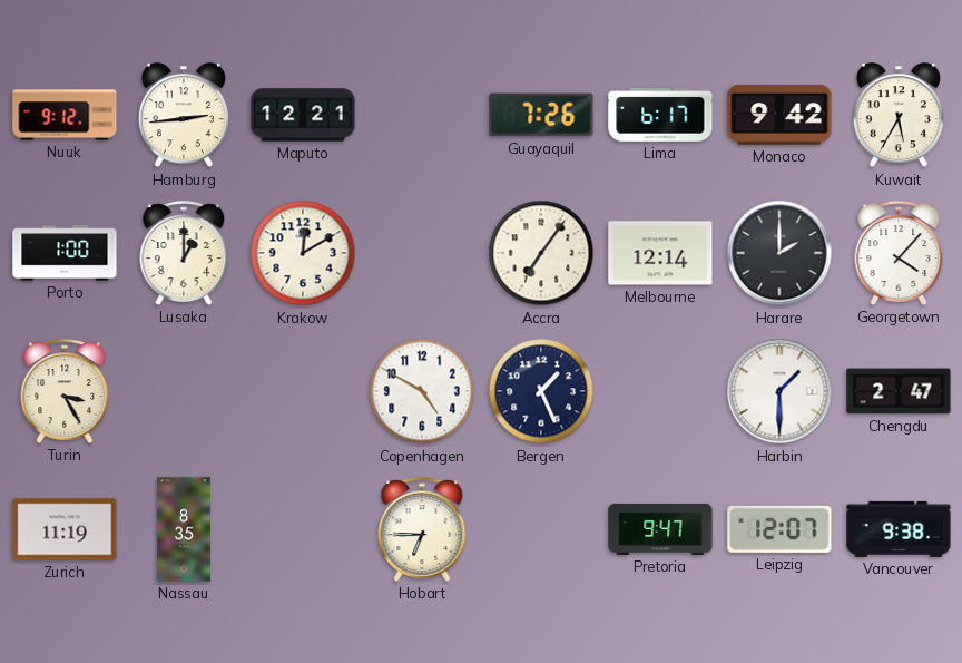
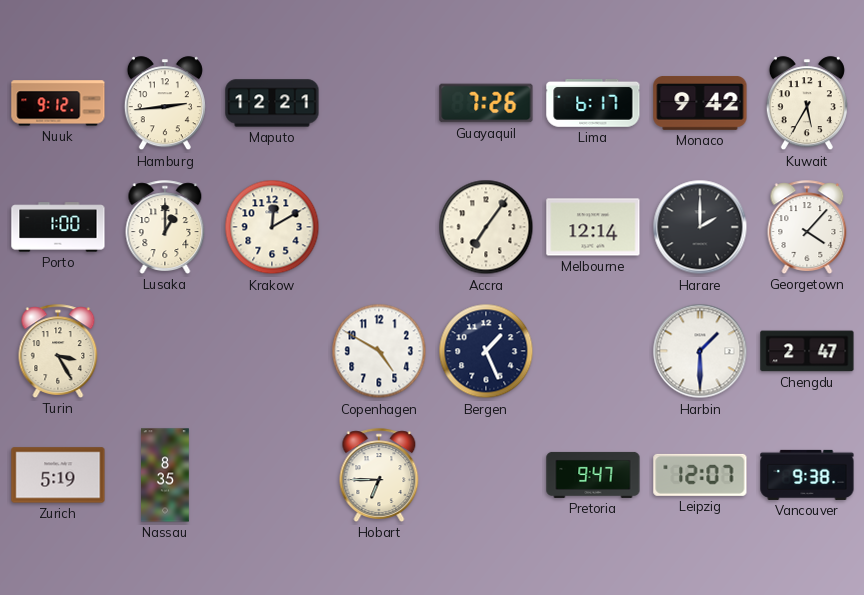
Zurich: 11:19 -> 5:19
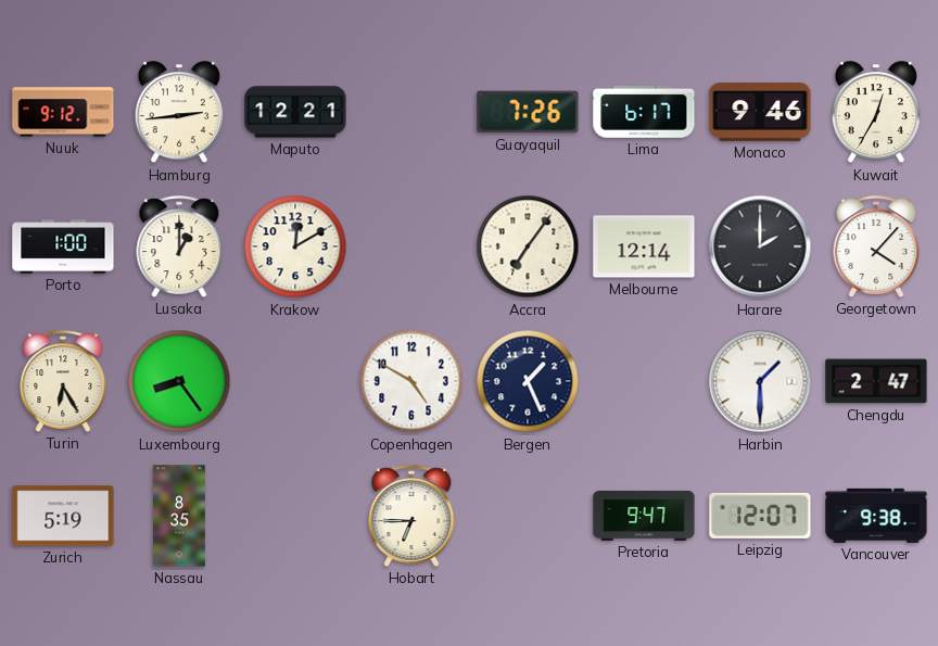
Monaco: 9:42 -> 9:46
Kuwait: 5:35 -> 12:35
Turin: 3:25 -> 6:25
Luxembourg: none -> 8:24
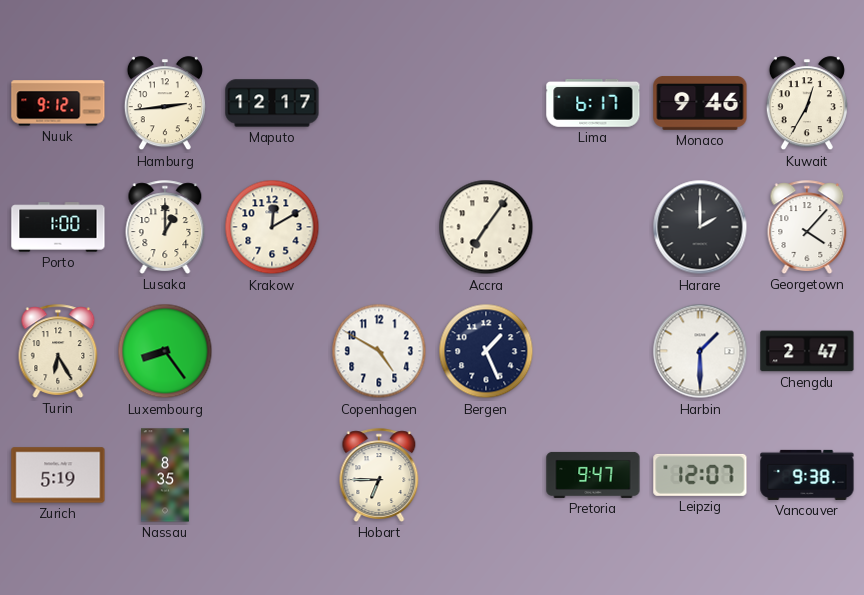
Maputo: 12:21 -> 12:17
Guayaquil: 7:26 -> none
Melbourne: 12:14 -> none
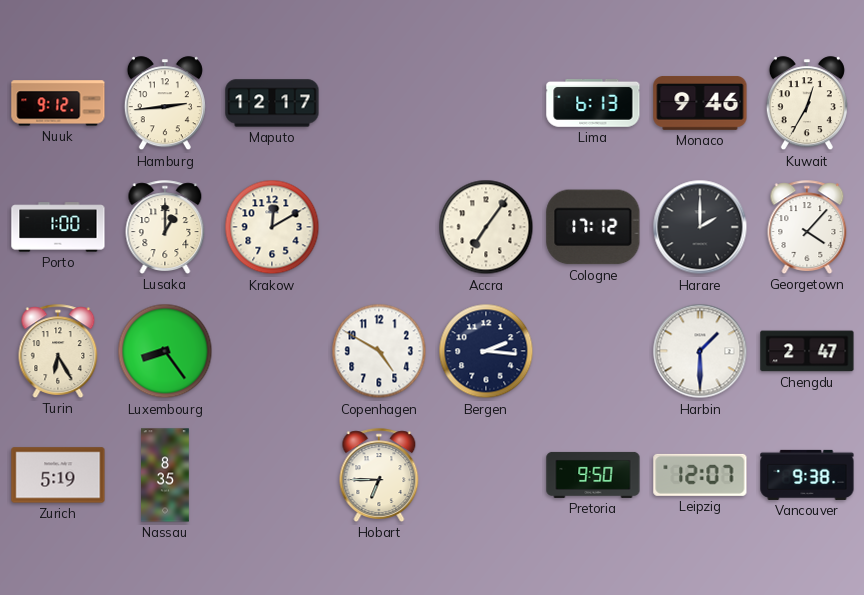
Lima: 6:17 -> 6:13
Cologne: none -> 17:12
Bergen: 1:26 -> 2:16
Pretoria: 9:47 -> 9:50
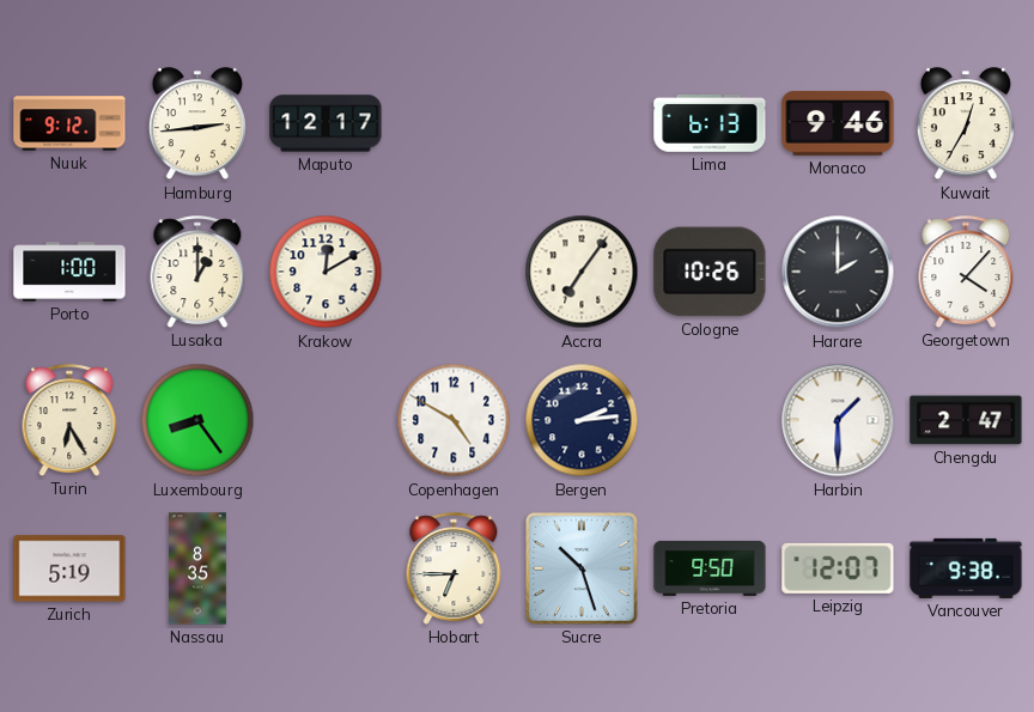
Cologne: 17:12 -> 10:26
Bergen: 2:16 -> 2:14
Sucre: none -> 10:27
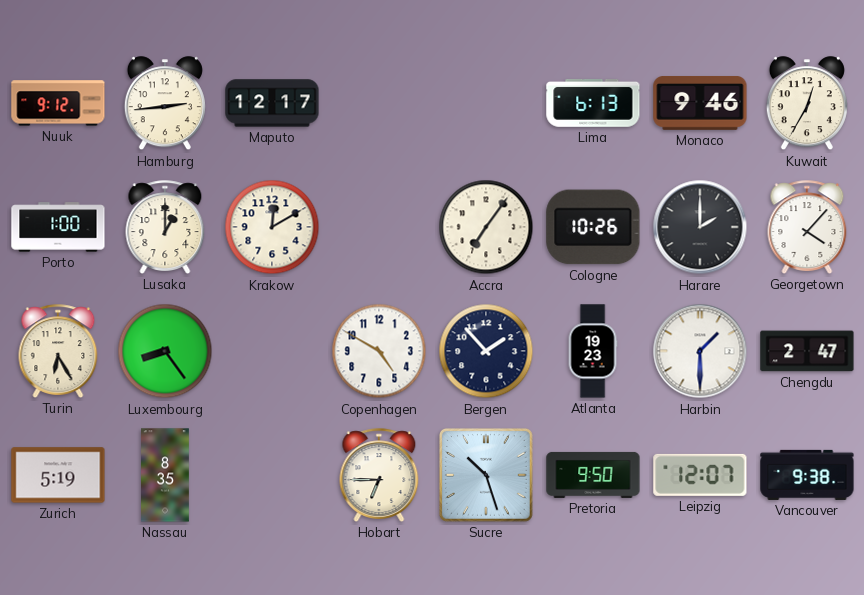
Bergen: 2:14 -> 1:53
Atlanta: none -> 19:23
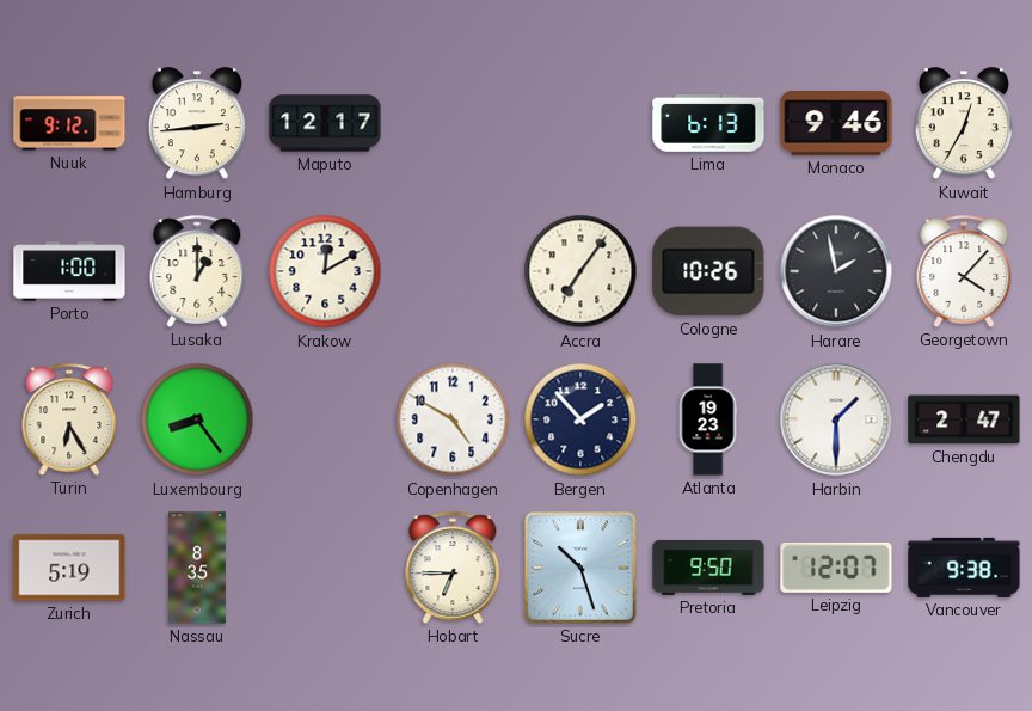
Harare: 2:00 -> 1:58
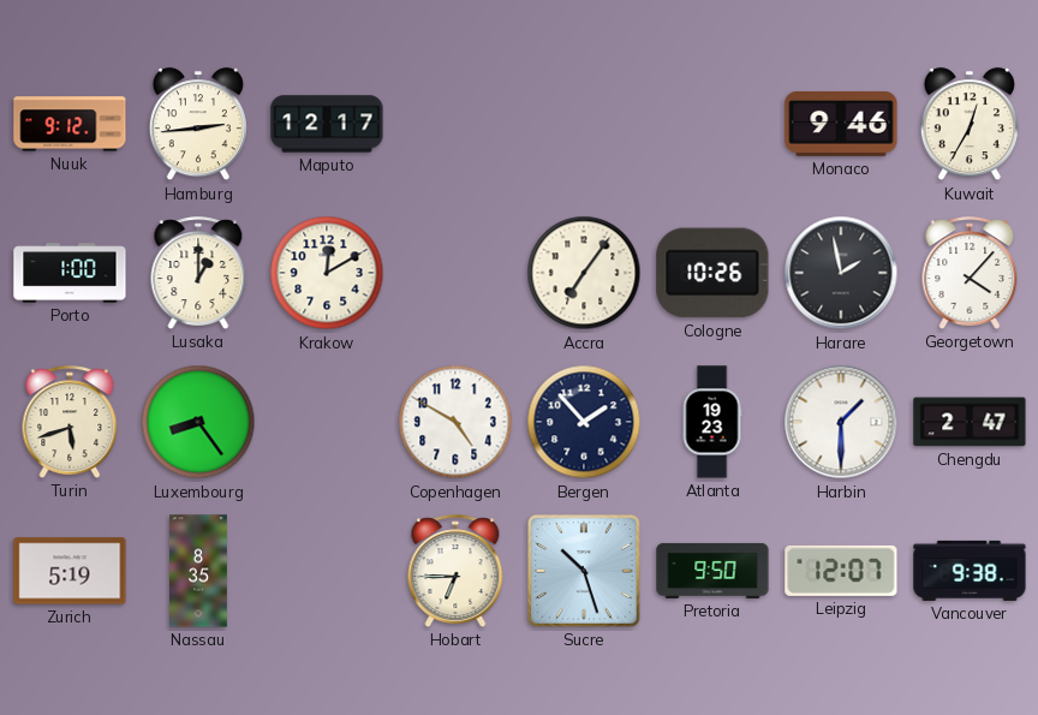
Lima: 6:13 -> none
Turin: 6:25 -> 5:42
